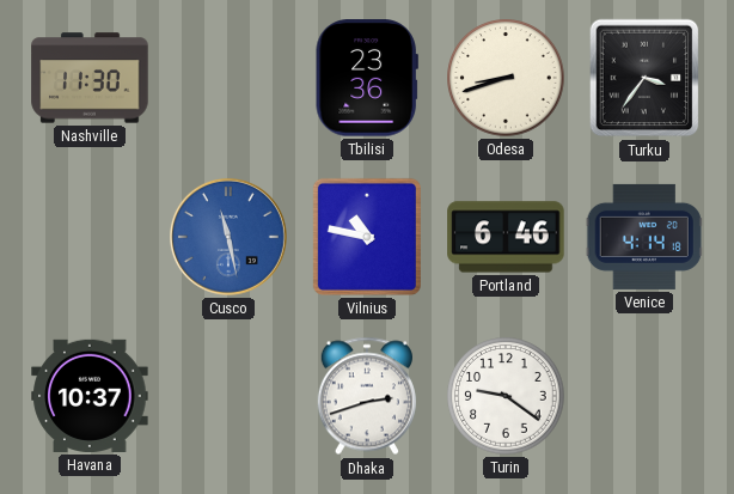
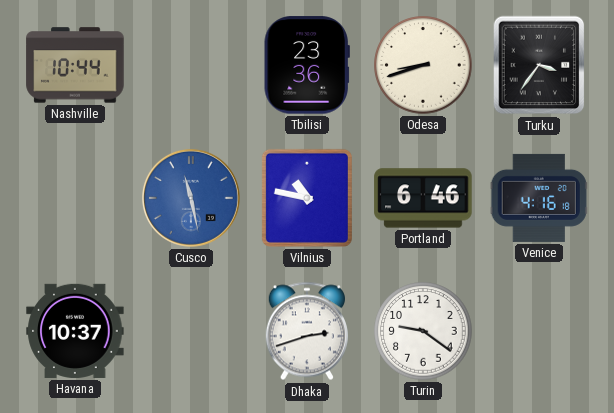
Nashville: 11:30 -> 10:44
Venice: 4:14 -> 4:16
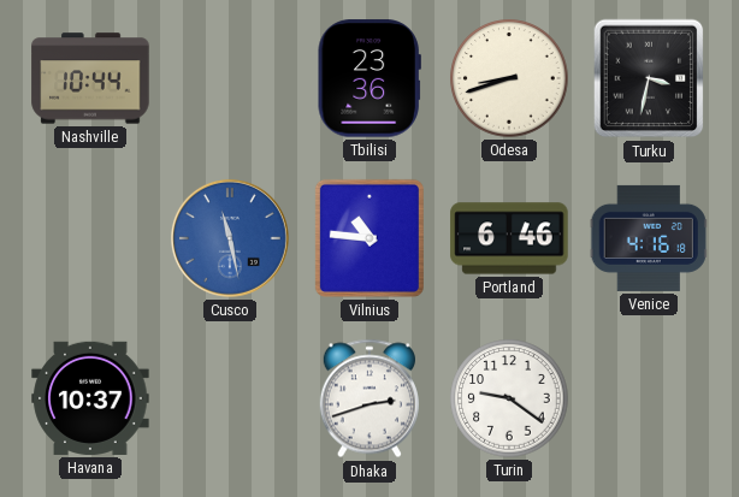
Turku: 3:36 -> 3:32
Vilnius: 10:47 -> 10:46
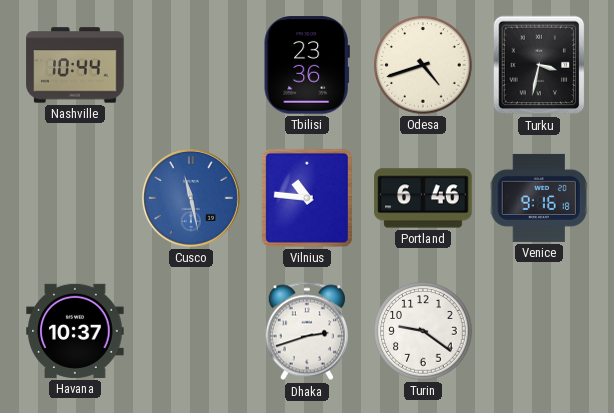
Odesa: 8:42 -> 4:42
Venice: 4:16 -> 9:16
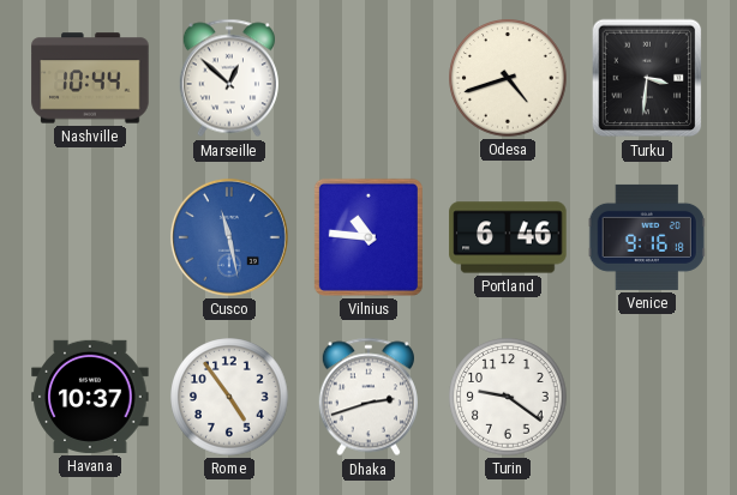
Marseille: none -> 12:52
Tbilisi: 23:36 -> none
Turku: 3:32 -> 3:31
Rome: none -> 4:54
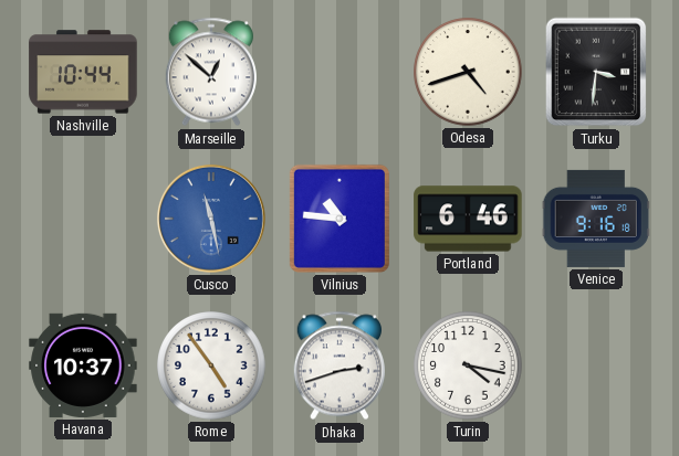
Turin: 9:21 -> 4:17
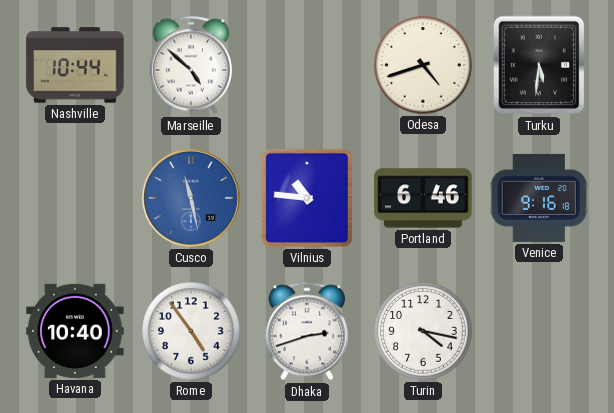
Marseille: 12:52 -> 4:52
Turku: 3:31 -> 5:31
Havana: 10:37 -> 10:40
